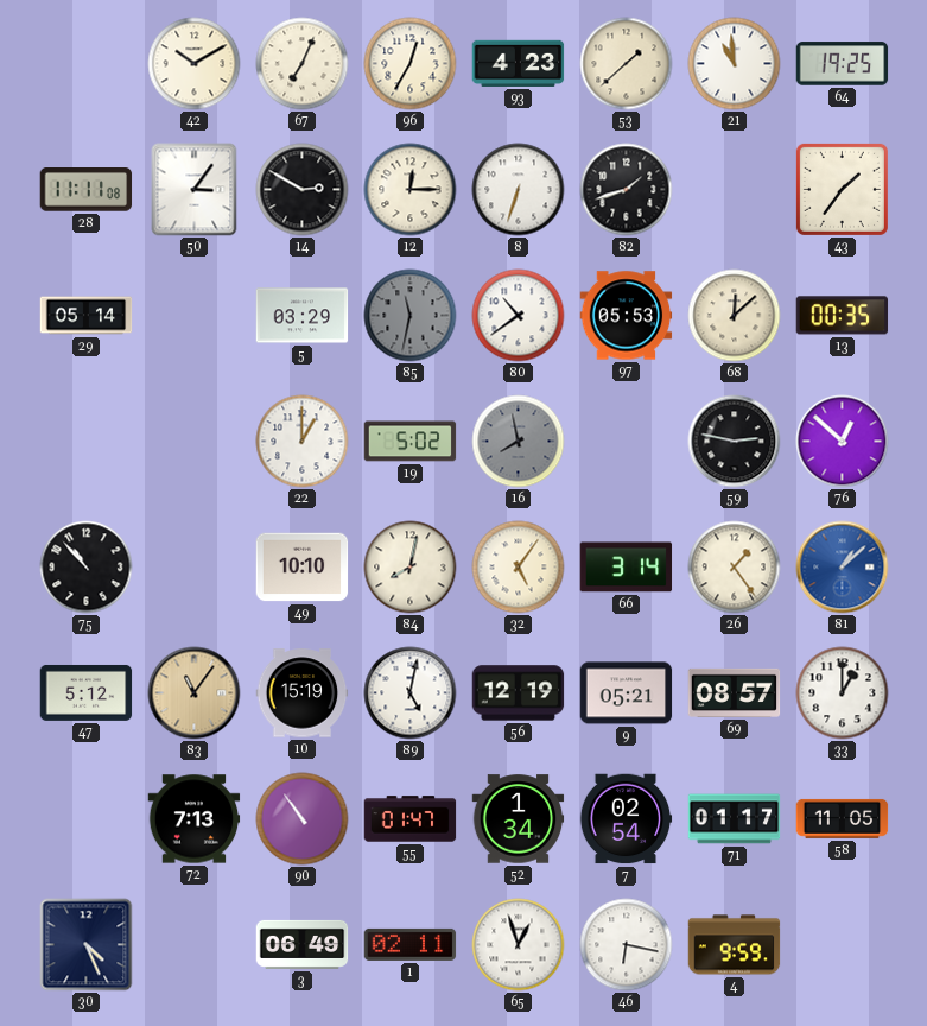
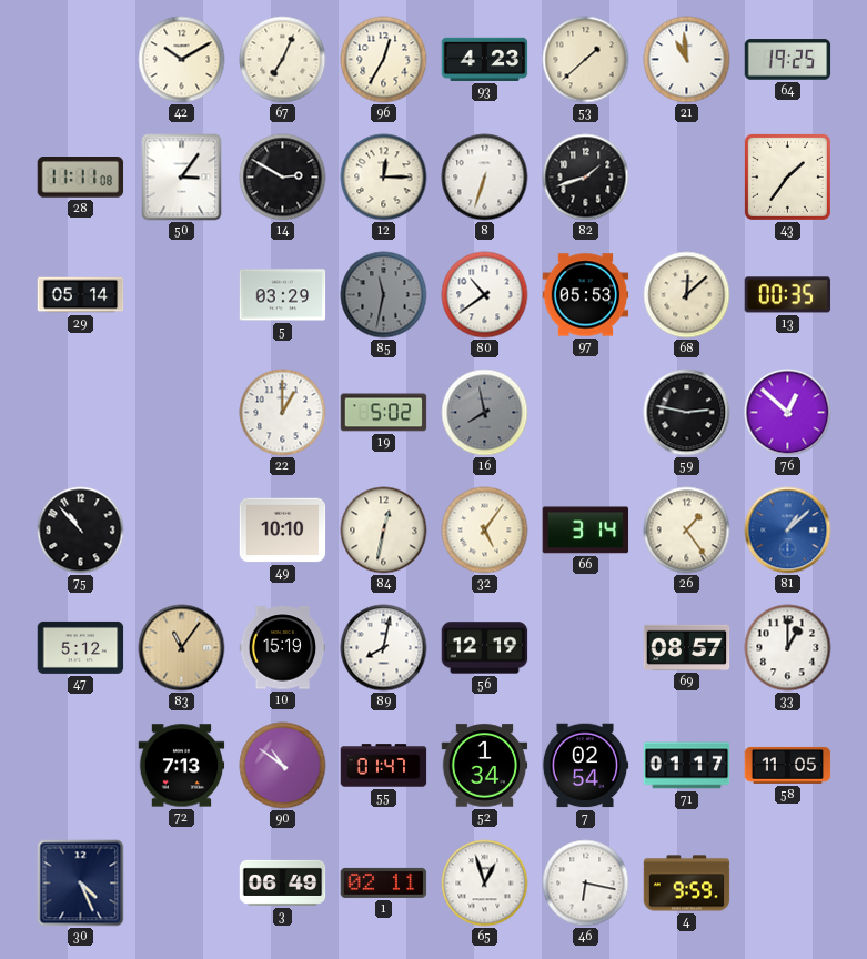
84: 8:02 -> 12:32
89: 5:02 -> 8:02
9: 05:21 -> none
90: 10:54 -> 10:51
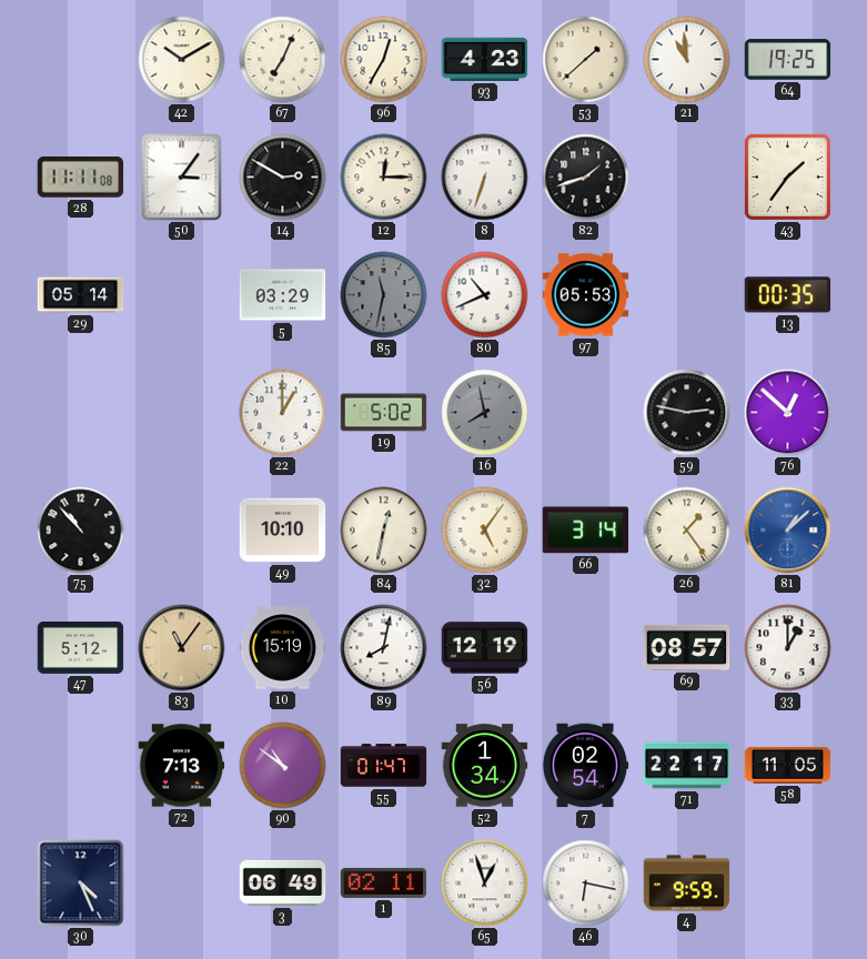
80: 10:39 -> 10:41
68: 12:08 -> none
71: 01:17 -> 22:17
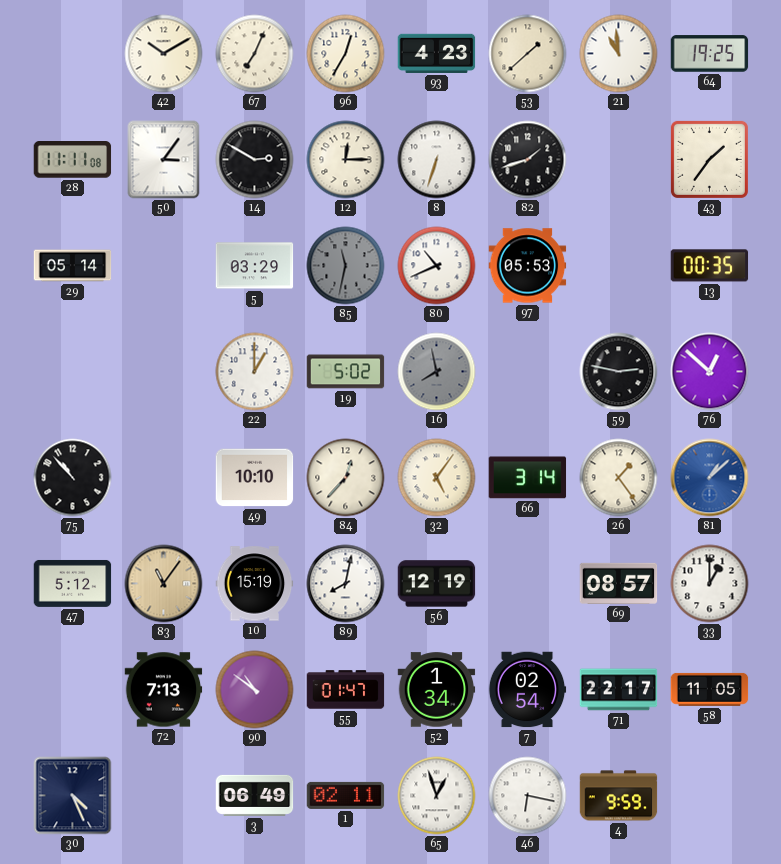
84: 12:32 -> 12:37
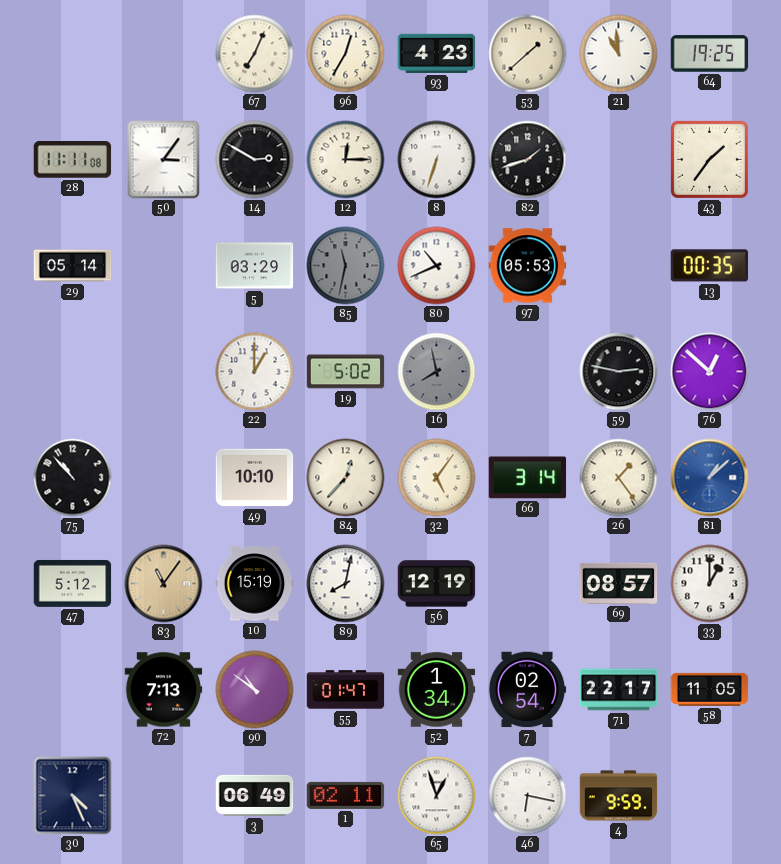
42: 10:10 -> none
